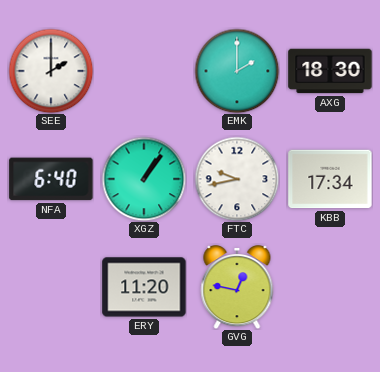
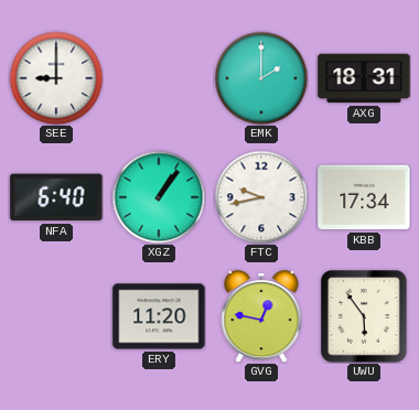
SEE: 2:00 -> 9:00
AXG: 18:30 -> 18:31
UWU: none -> 5:54
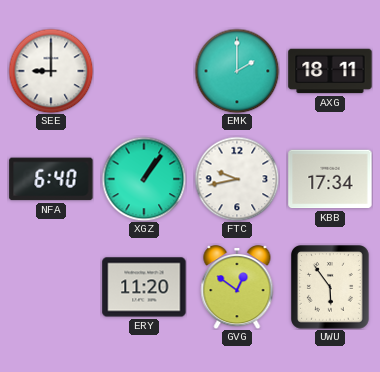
AXG: 18:31 -> 18:11
GVG: 12:47 -> 12:51
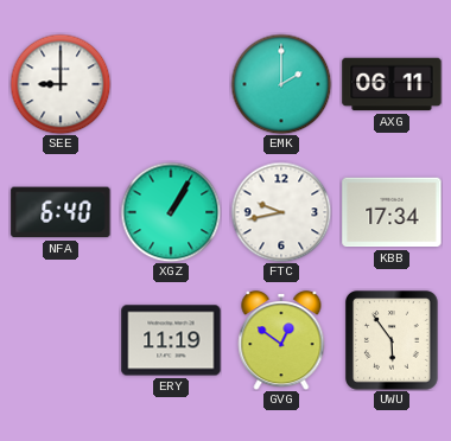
AXG: 18:11 -> 06:11
XGZ: 1:06 -> 1:05
ERY: 11:20 -> 11:19
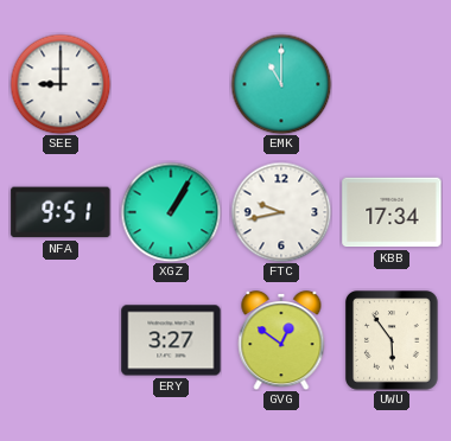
EMK: 2:00 -> 11:00
AXG: 06:11 -> none
NFA: 6:40 -> 9:51
ERY: 11:19 -> 3:27
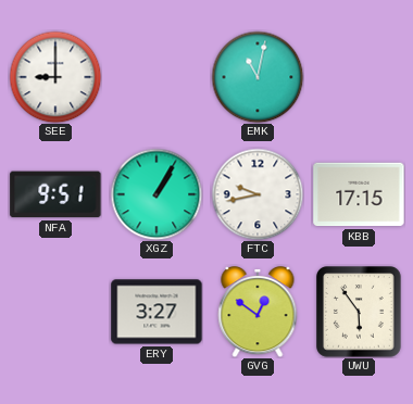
EMK: 11:00 -> 11:02
KBB: 17:34 -> 17:15
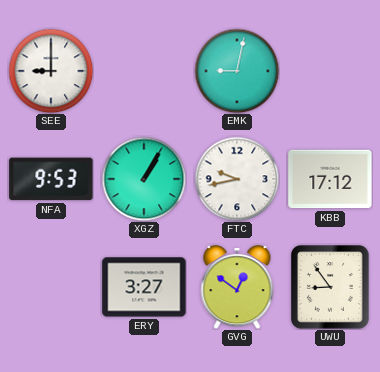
EMK: 11:02 -> 9:02
NFA: 9:51 -> 9:53
KBB: 17:15 -> 17:12
UWU: 5:54 -> 8:54
